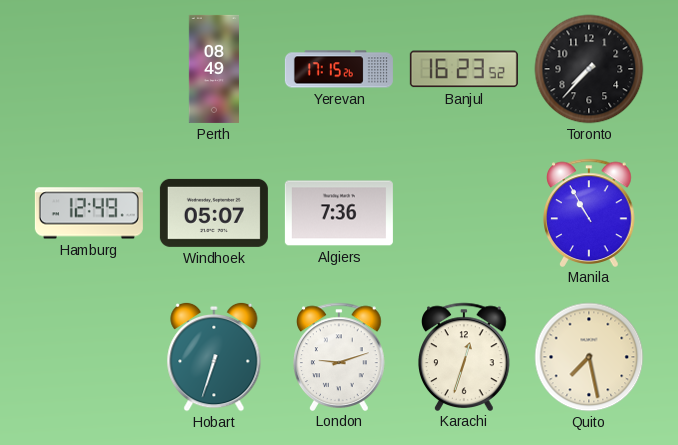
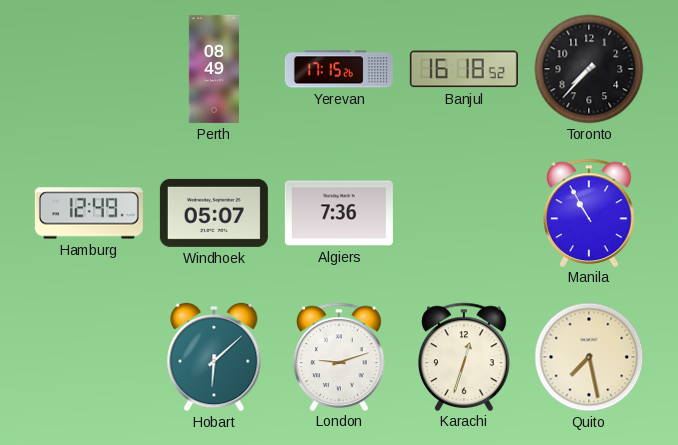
Banjul: 16:23 -> 16:18
Hobart: 6:33 -> 6:08
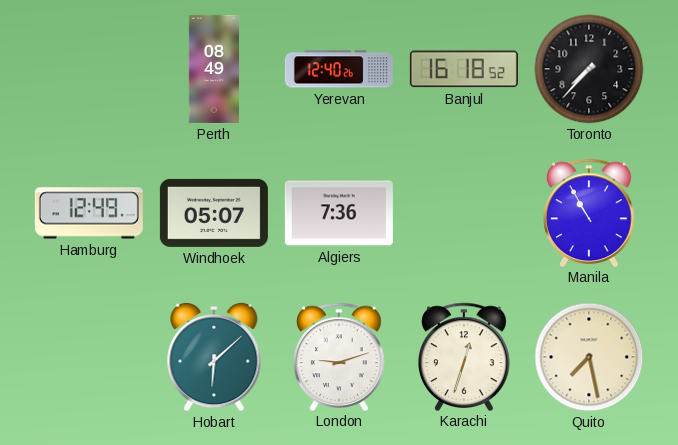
Yerevan: 17:15 -> 12:40
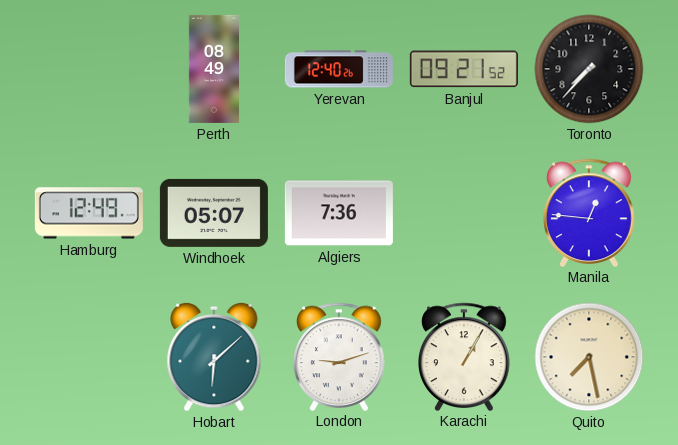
Banjul: 16:18 -> 09:21
Manila: 10:55 -> 12:46
Karachi: 12:33 -> 1:05
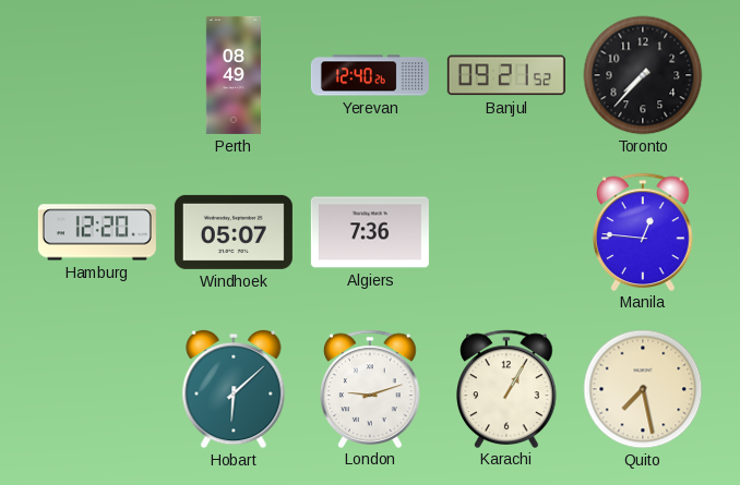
Hamburg: 12:49 -> 12:20
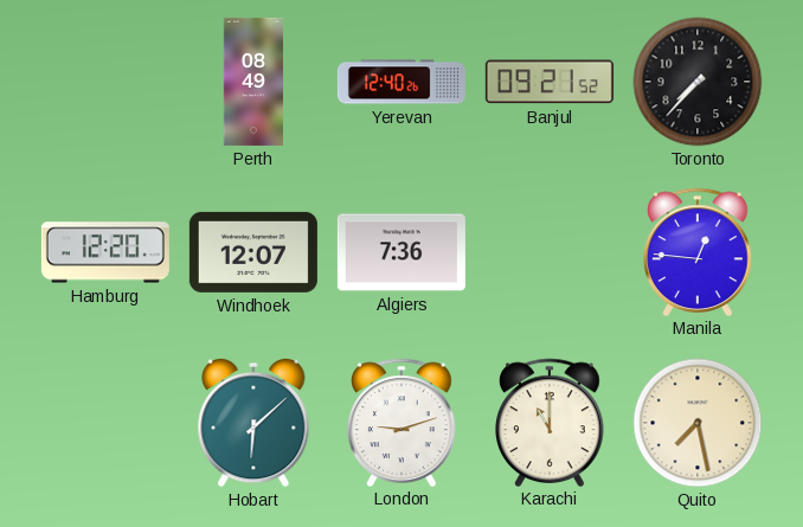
Windhoek: 05:07 -> 12:07
Karachi: 1:05 -> 11:00
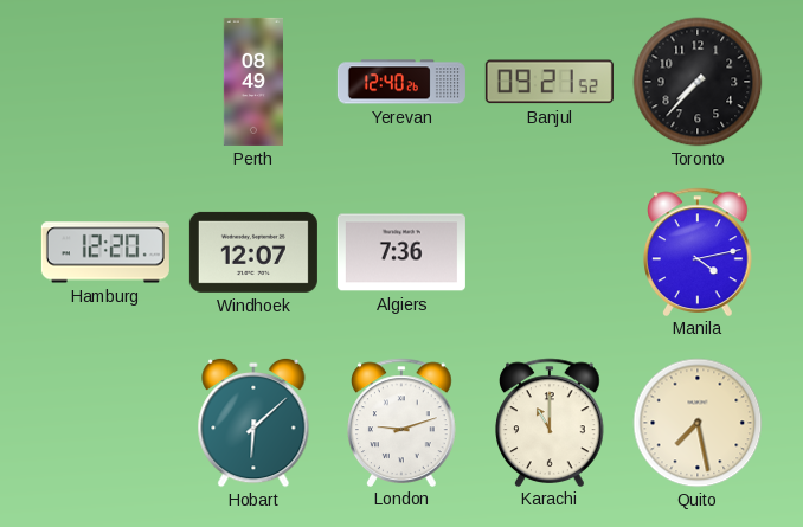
Manila: 12:46 -> 4:13
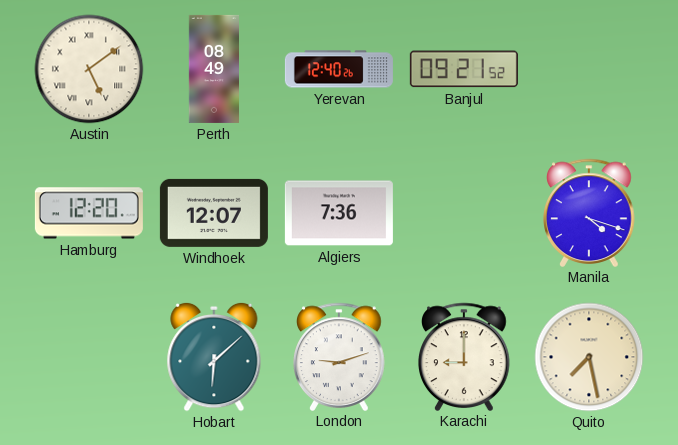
Austin: none -> 5:09
Toronto: 7:37 -> none
Manila: 4:13 -> 4:18
Karachi: 11:00 -> 9:00
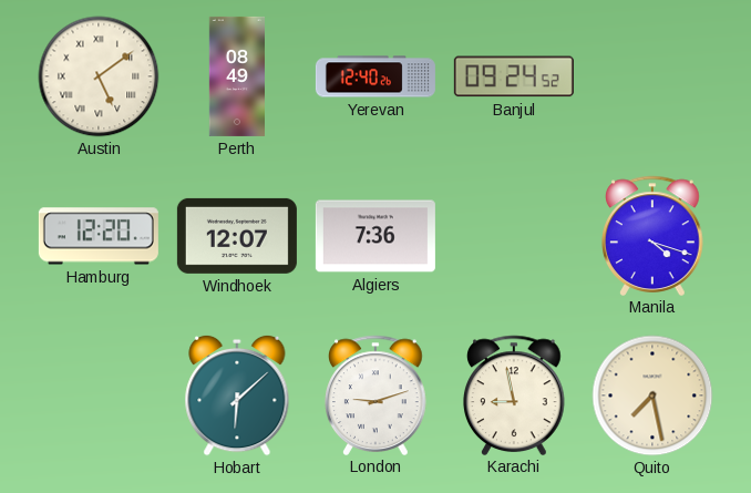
Banjul: 09:21 -> 09:24
Karachi: 9:00 -> 8:58
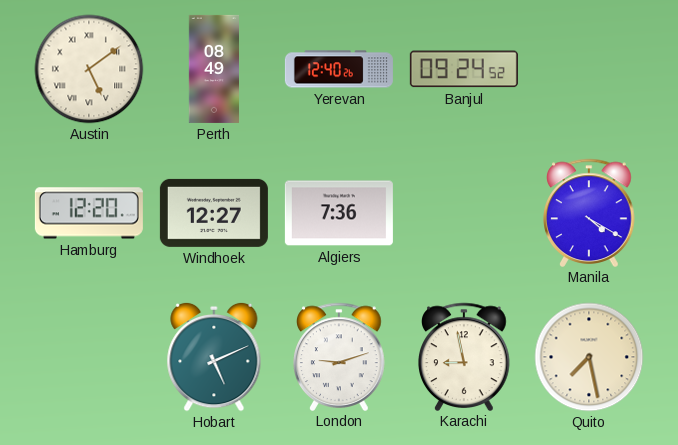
Windhoek: 12:07 -> 12:27
Manila: 4:18 -> 4:20
Hobart: 6:08 -> 5:11
